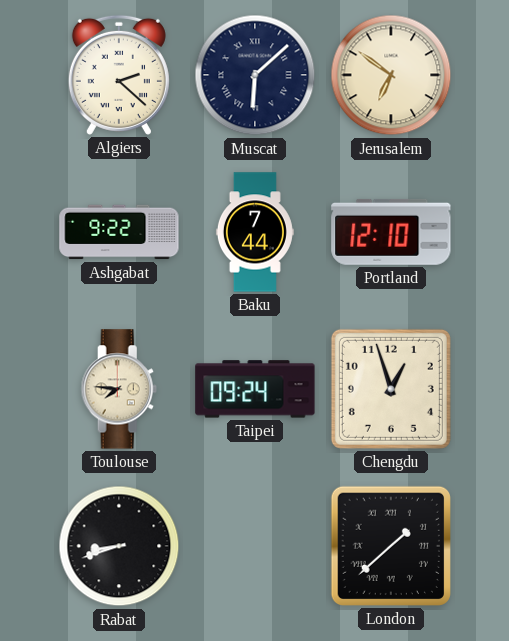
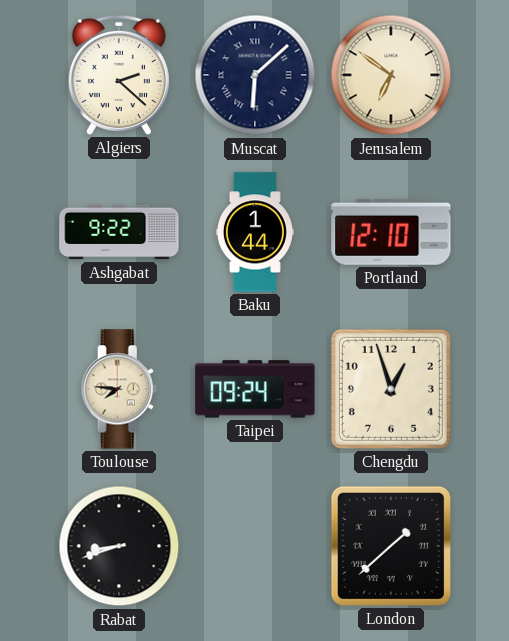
Baku: 7:44 -> 1:44
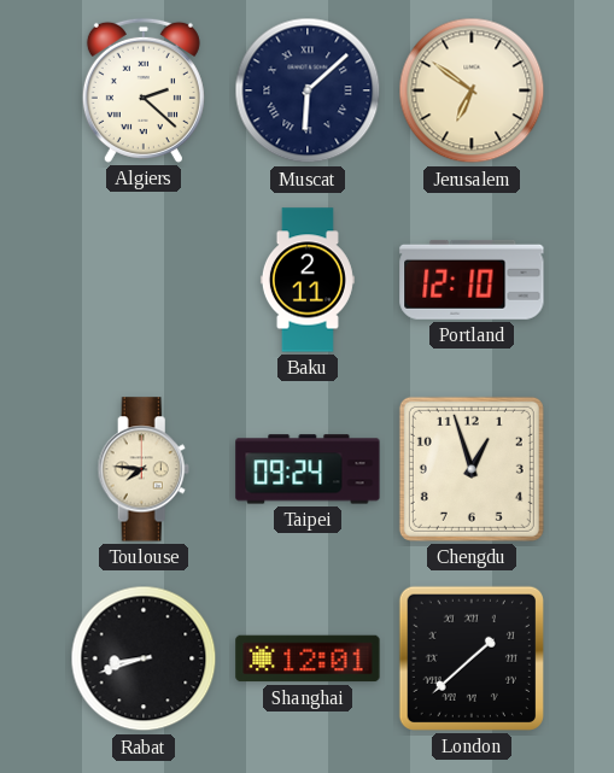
Ashgabat: 9:22 -> none
Baku: 1:44 -> 2:11
Shanghai: none -> 12:01
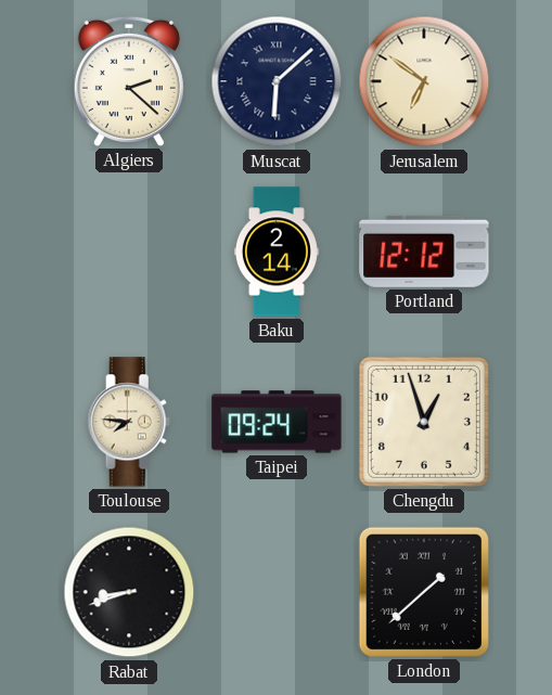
Baku: 2:11 -> 2:14
Portland: 12:10 -> 12:12
Shanghai: 12:01 -> none
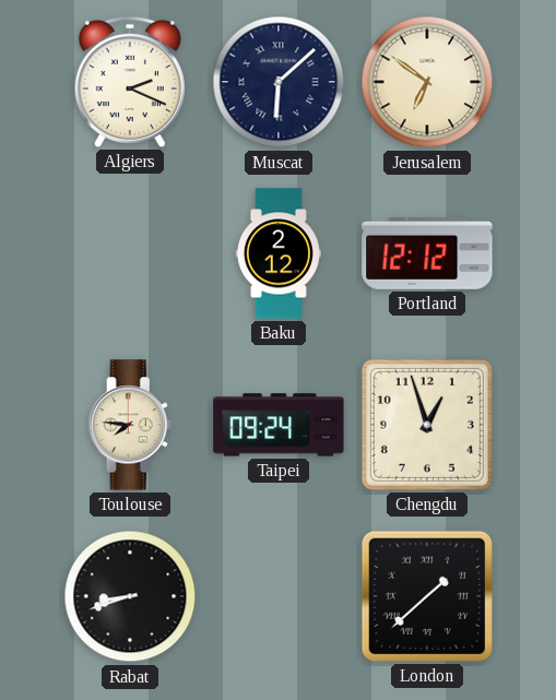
Algiers: 2:22 -> 2:19
Baku: 2:14 -> 2:12
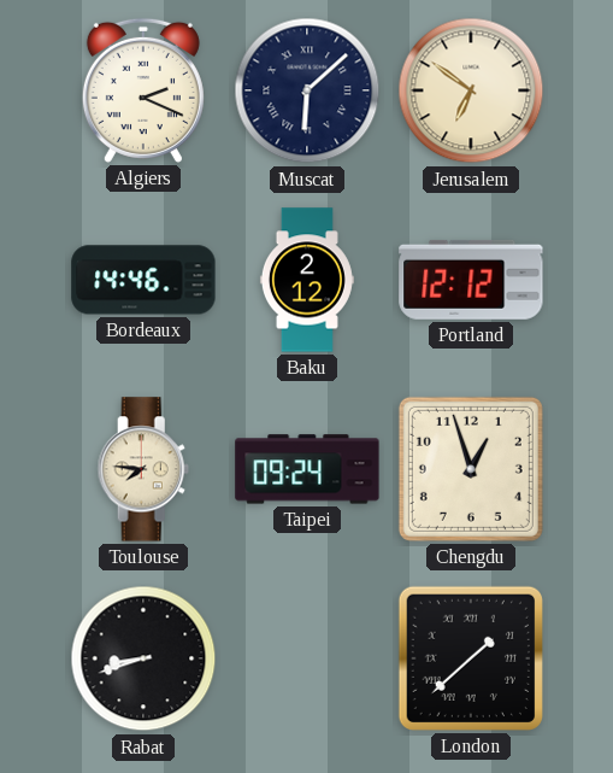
Bordeaux: none -> 14:46
